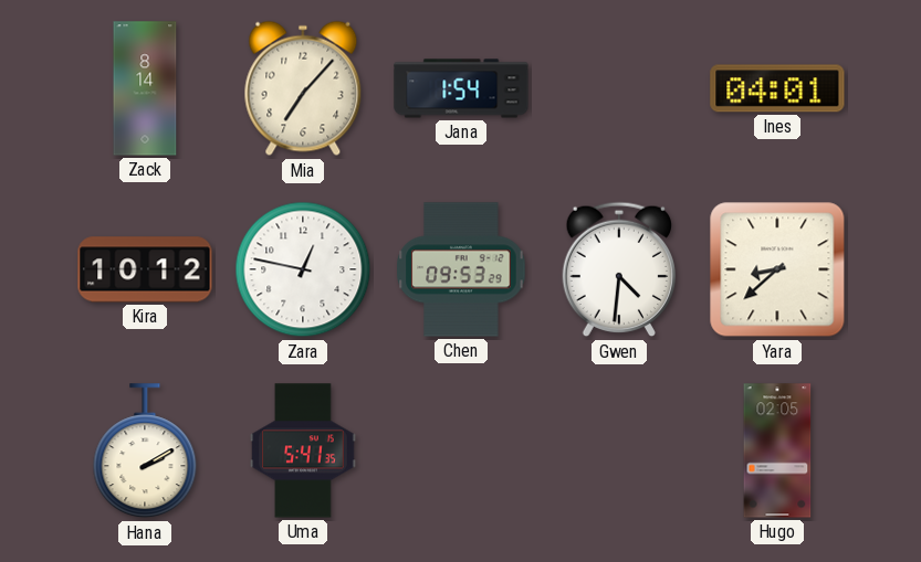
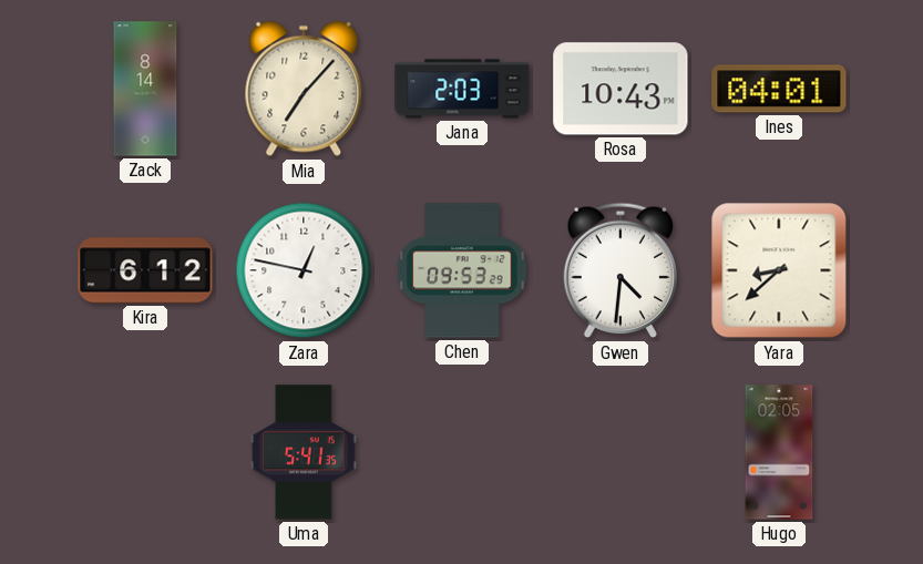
Jana: 1:54 -> 2:03
Rosa: none -> 10:43
Kira: 10:12 -> 6:12
Hana: 2:10 -> none
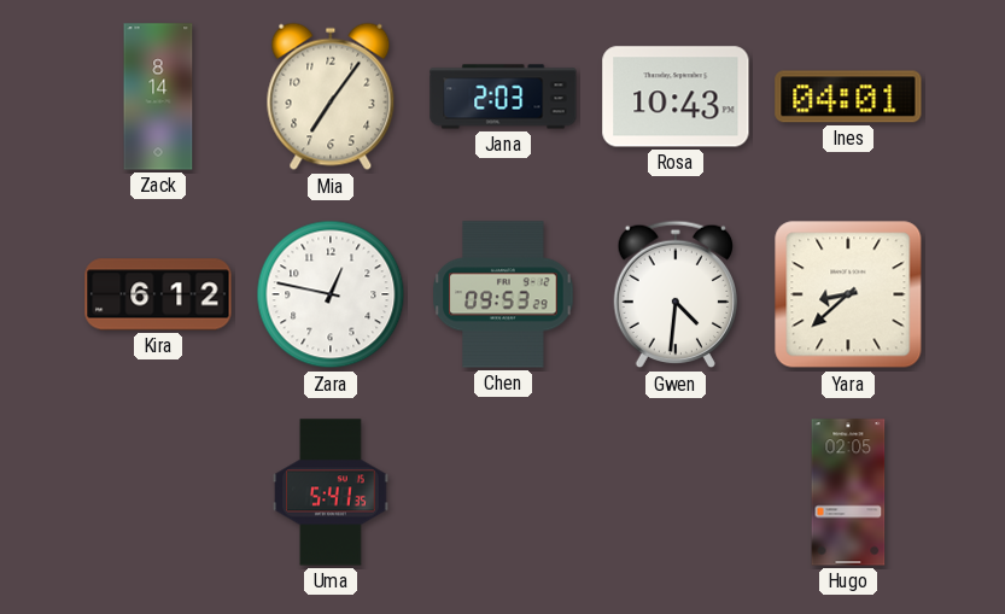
Mia: 7:07 -> 7:06
